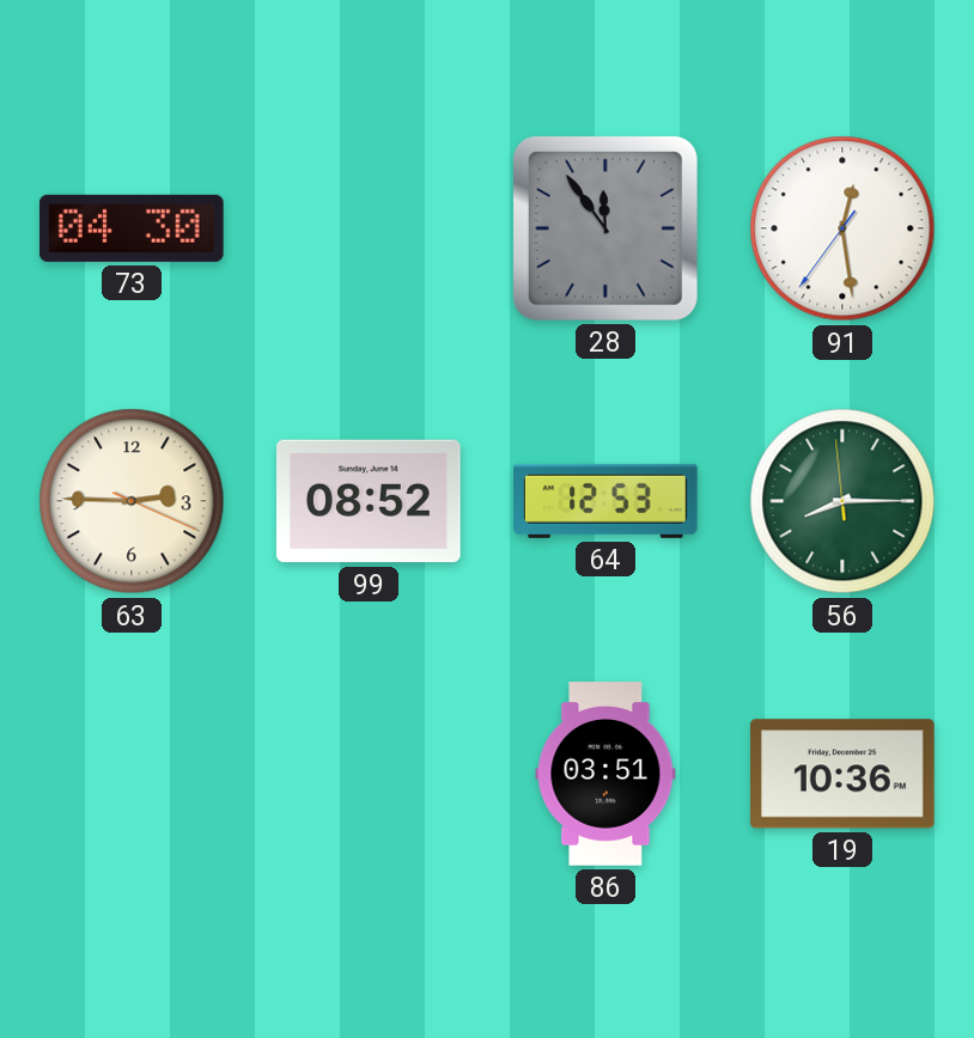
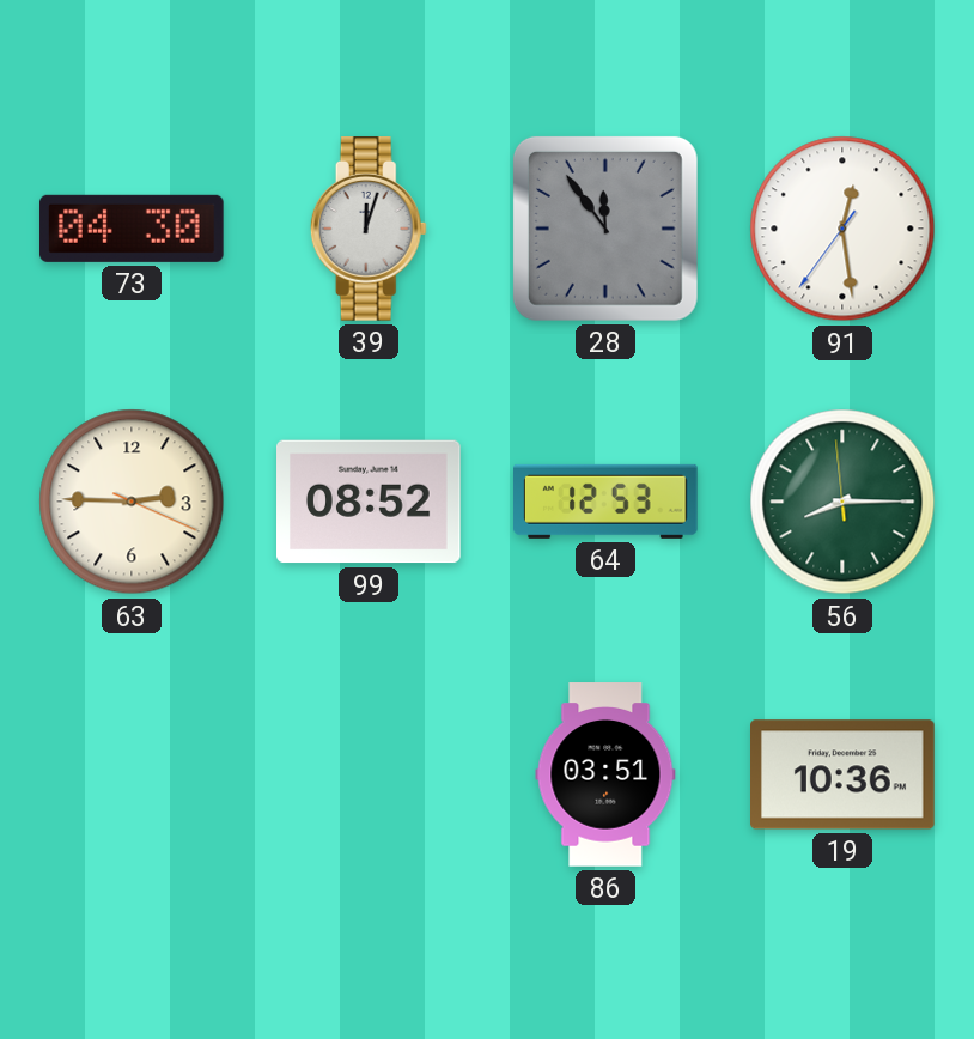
39: none -> 12:03
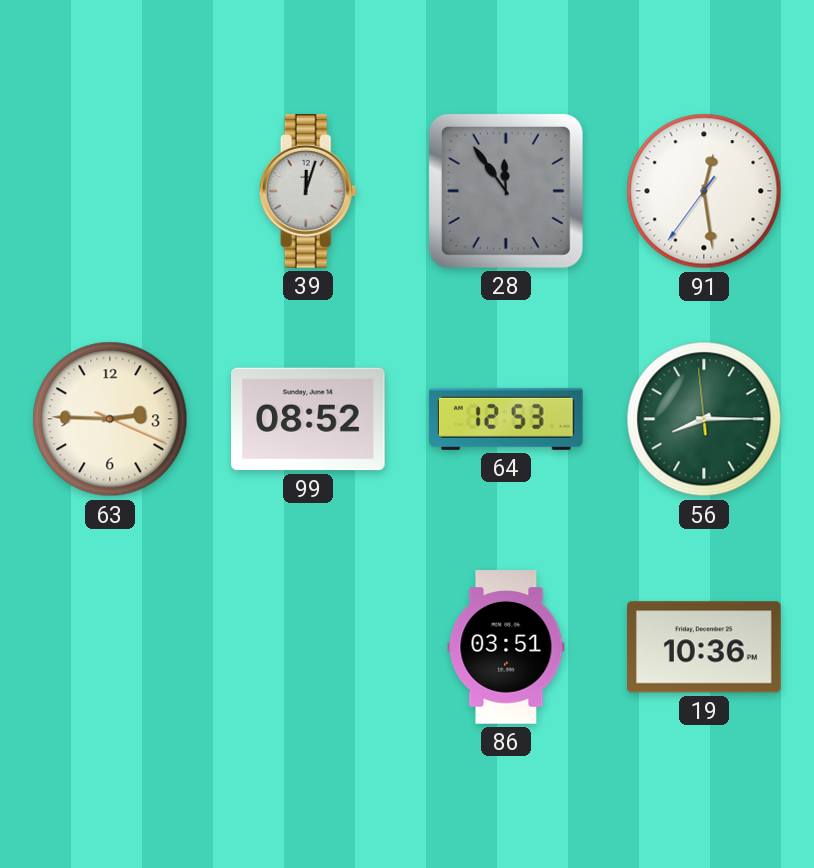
73: 04:30 -> none
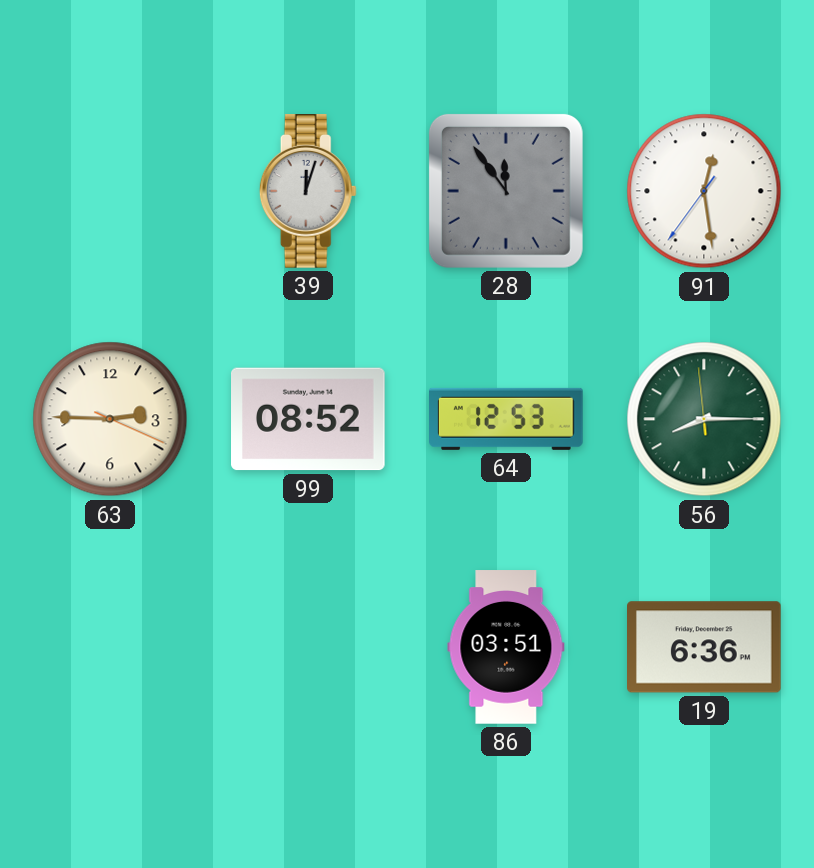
19: 10:36 -> 6:36
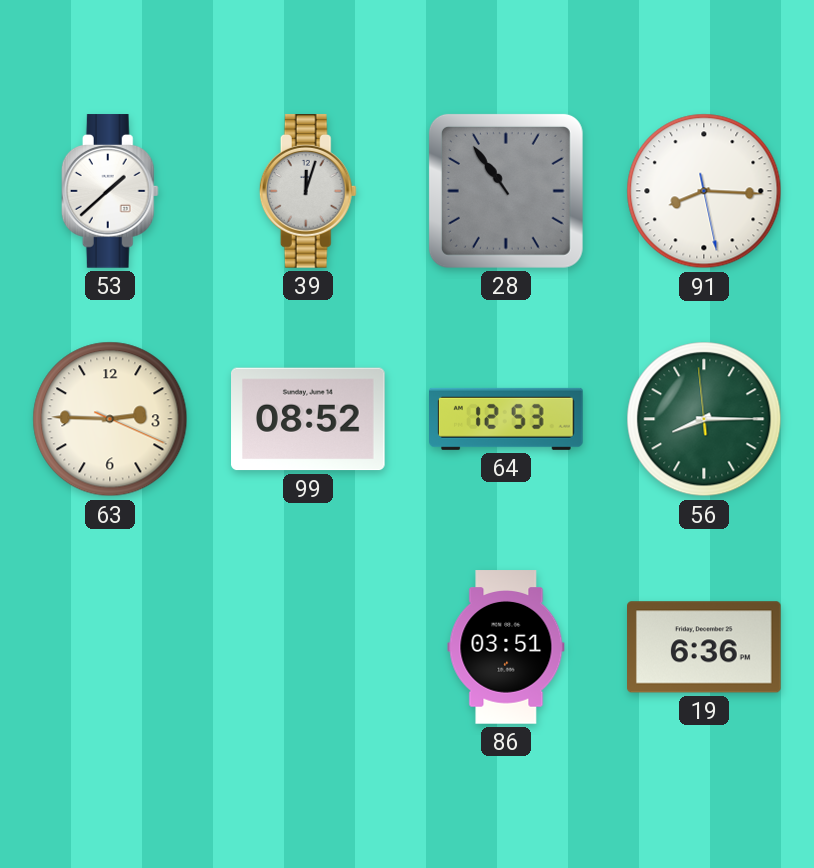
53: none -> 1:38
28: 11:54 -> 10:54
91: 12:28 -> 8:15
